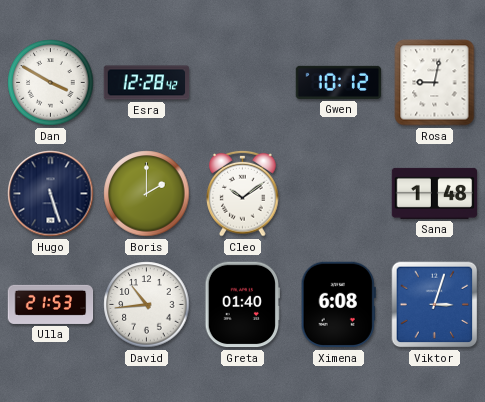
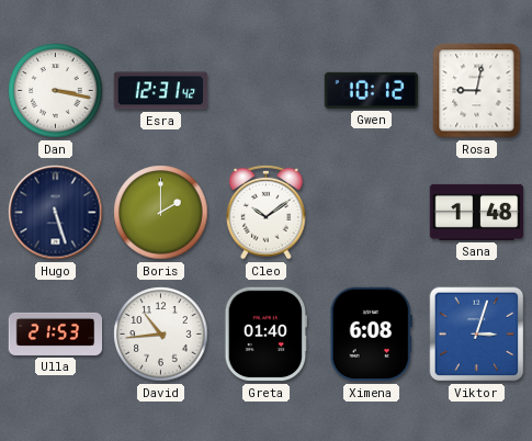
Dan: 3:50 -> 3:17
Esra: 12:28 -> 12:31
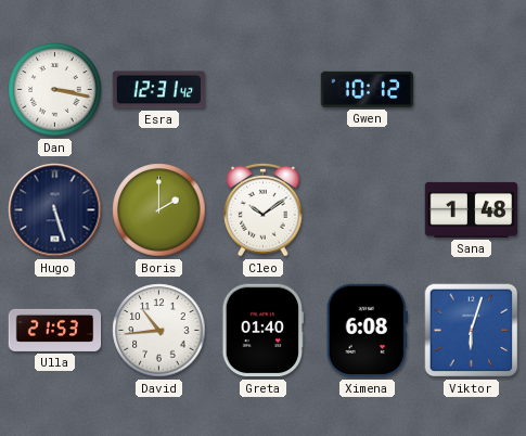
Rosa: 9:02 -> none
Viktor: 3:03 -> 6:03
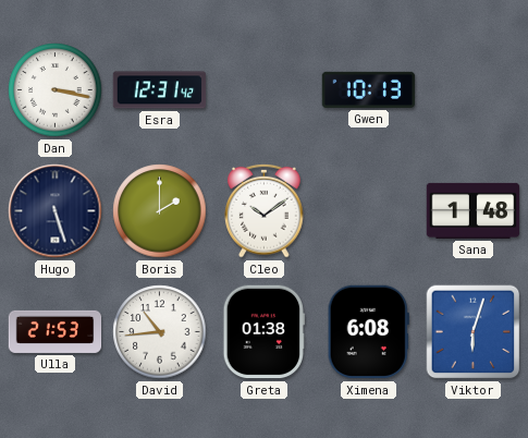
Gwen: 10:12 -> 10:13
Greta: 01:40 -> 01:38
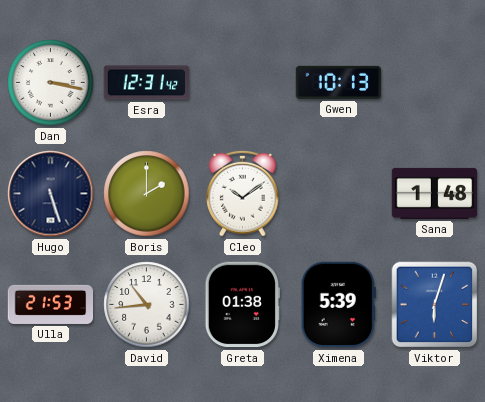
Ximena: 6:08 -> 5:39
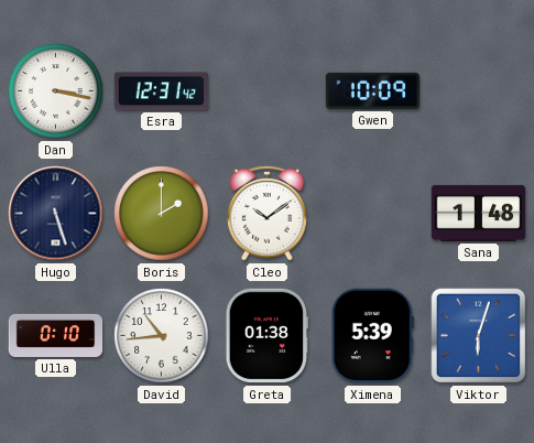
Gwen: 10:13 -> 10:09
Ulla: 21:53 -> 0:10
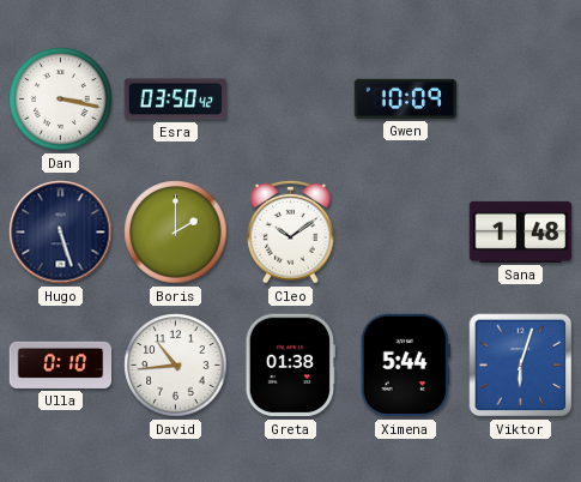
Esra: 12:31 -> 03:50
Ximena: 5:39 -> 5:44
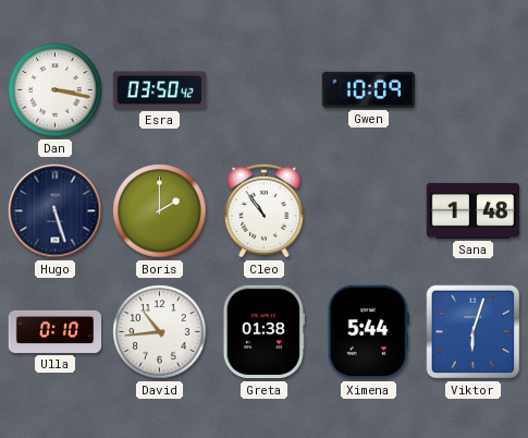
Cleo: 10:09 -> 10:54
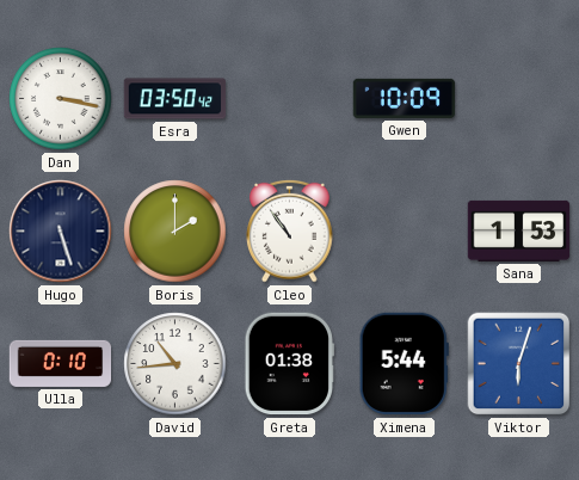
Sana: 1:48 -> 1:53
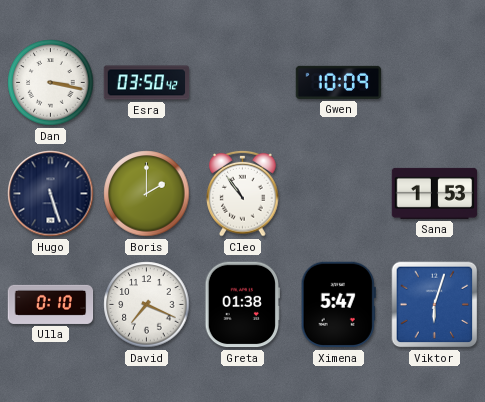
David: 10:44 -> 7:19
Ximena: 5:44 -> 5:47
